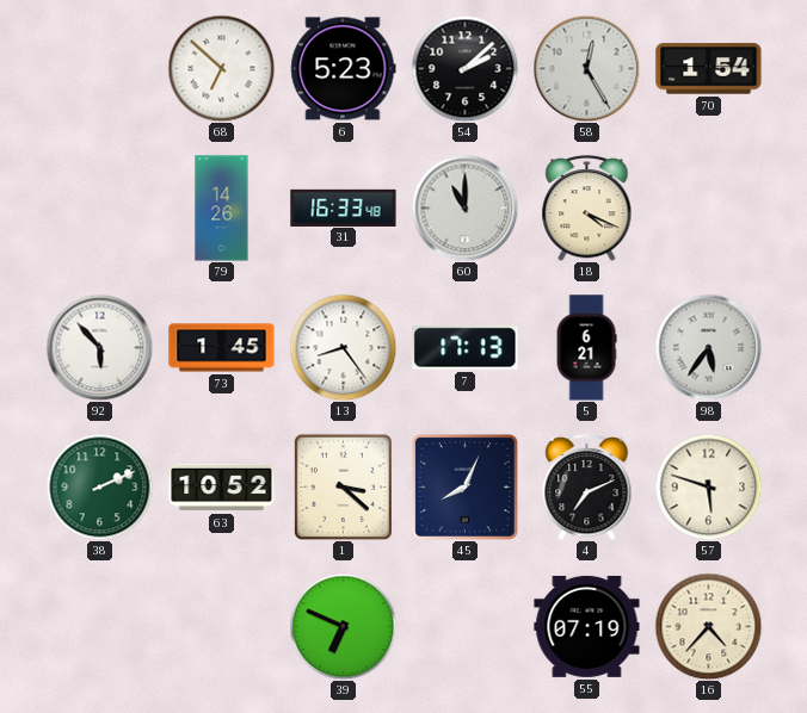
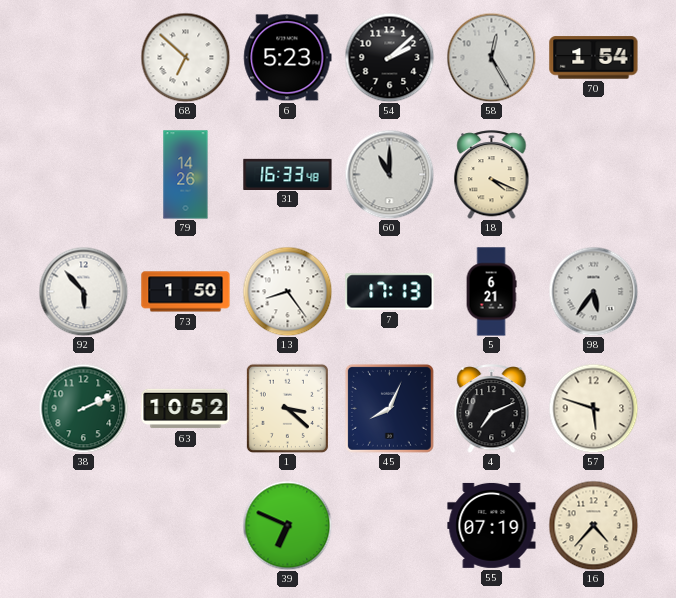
73: 1:45 -> 1:50
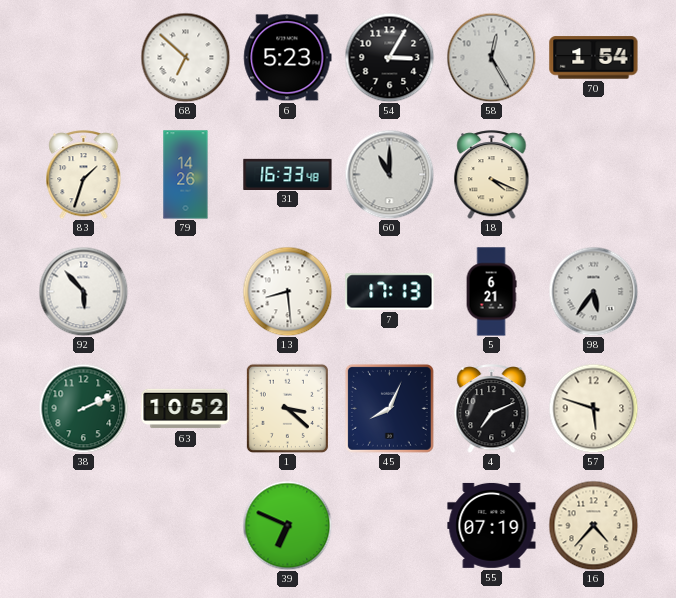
54: 2:08 -> 3:05
83: none -> 1:33
73: 1:50 -> none
13: 8:24 -> 8:29
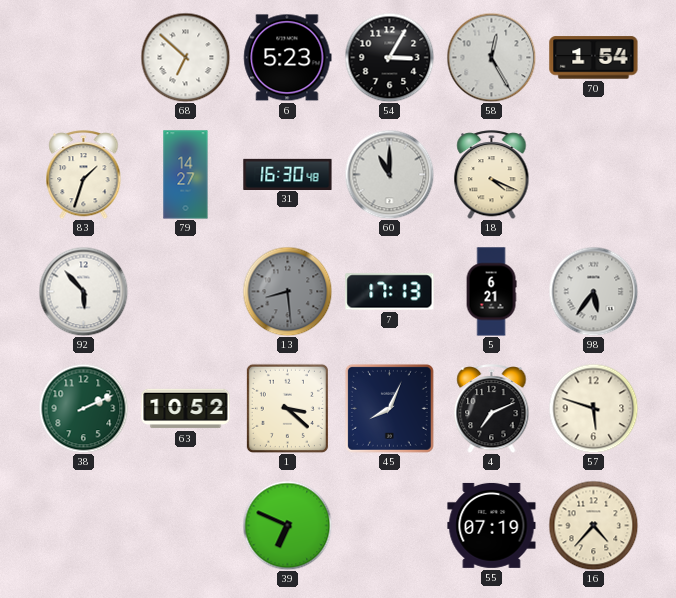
79: 14:26 -> 14:27
31: 16:33 -> 16:30
13 dial: white -> grey
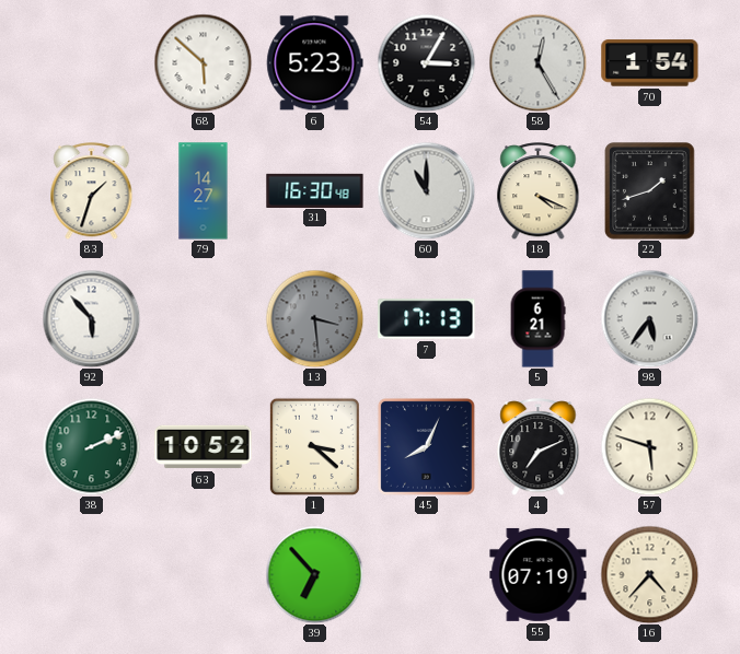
68: 6:52 -> 5:52
22: none -> 1:42
13: 8:29 -> 3:29
39: 6:49 -> 6:53
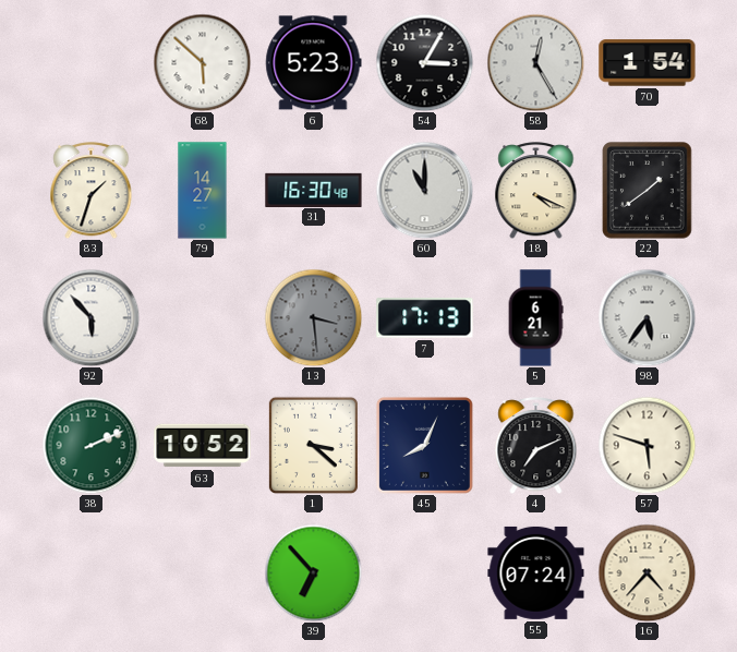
22: 1:42 -> 1:39
55: 07:19 -> 07:24
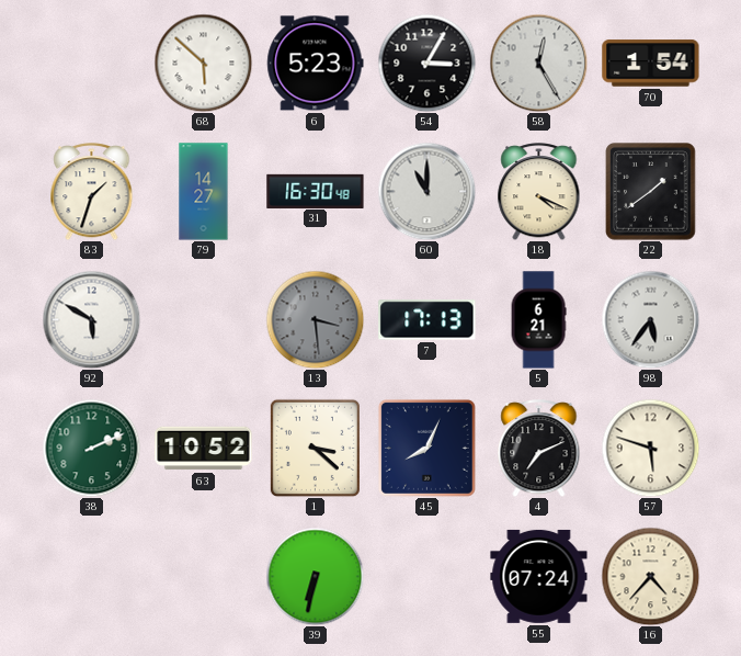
92: 5:53 -> 5:50
39: 6:53 -> 6:32
